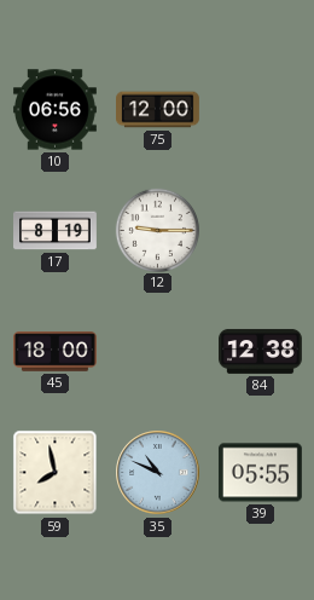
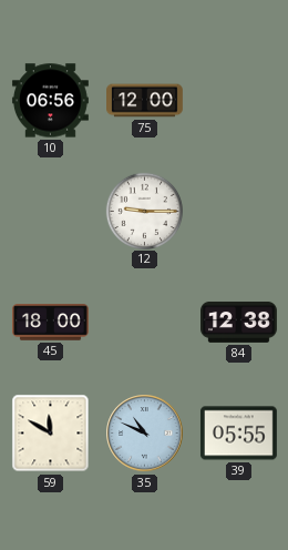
17: 8:19 -> none
59: 7:58 -> 11:50
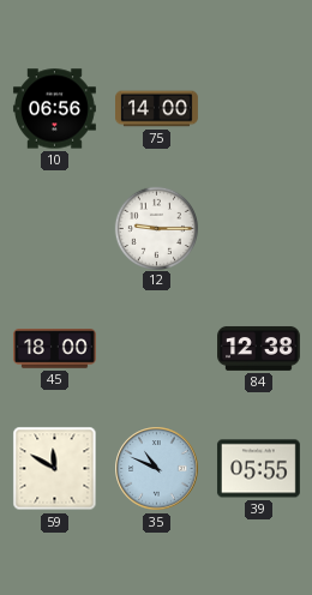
75: 12:00 -> 14:00
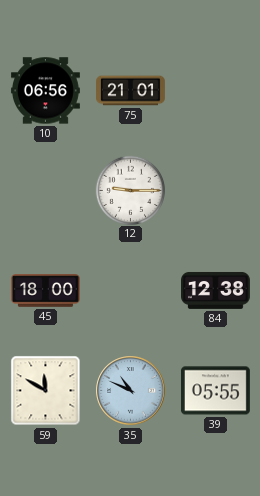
75: 14:00 -> 21:01
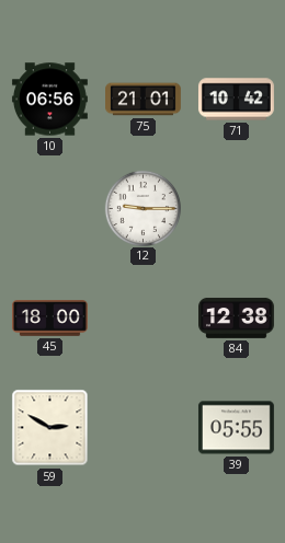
71: none -> 10:42
59: 11:50 -> 2:50
35: 10:49 -> none
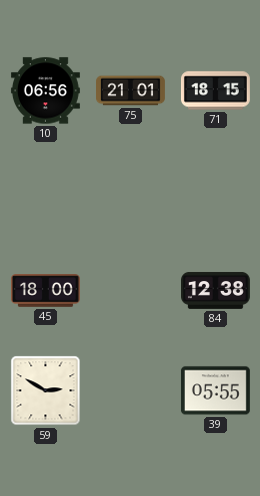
71: 10:42 -> 18:15
12: 9:15 -> none
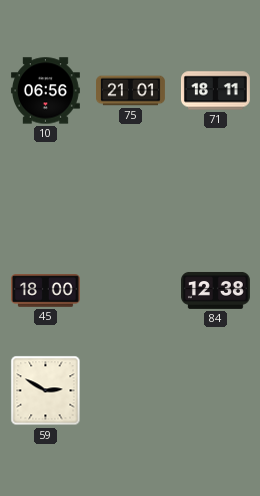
71: 18:15 -> 18:11
39: 05:55 -> none
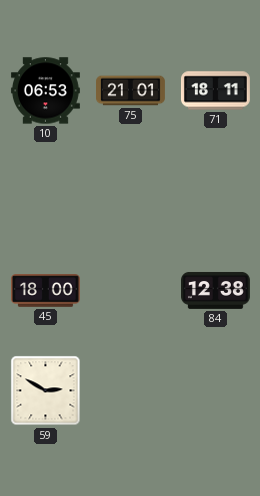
10: 06:56 -> 06:53
